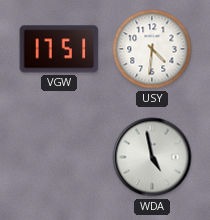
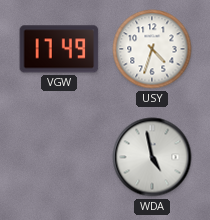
VGW: 17:51 -> 17:49
USY: 4:31 -> 4:33
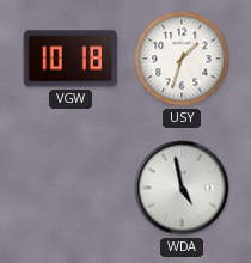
VGW: 17:49 -> 10:18
USY: 4:33 -> 1:33
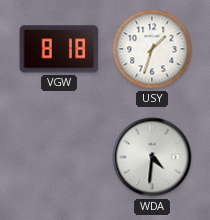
VGW: 10:18 -> 8:18
WDA: 4:58 -> 4:31
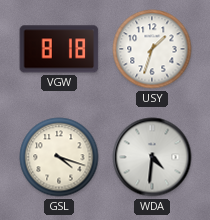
GSL: none -> 4:18
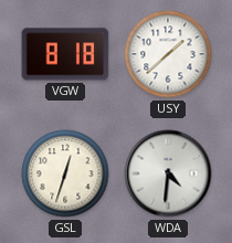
USY: 1:33 -> 1:38
GSL: 4:18 -> 12:33
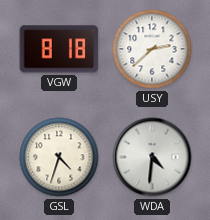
USY: 1:38 -> 2:38
GSL: 12:33 -> 4:33
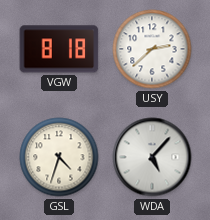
WDA: 4:31 -> 5:07
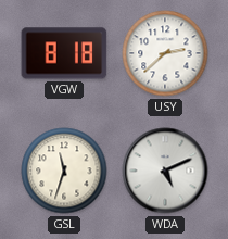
GSL: 4:33 -> 11:33
WDA: 5:07 -> 5:11
